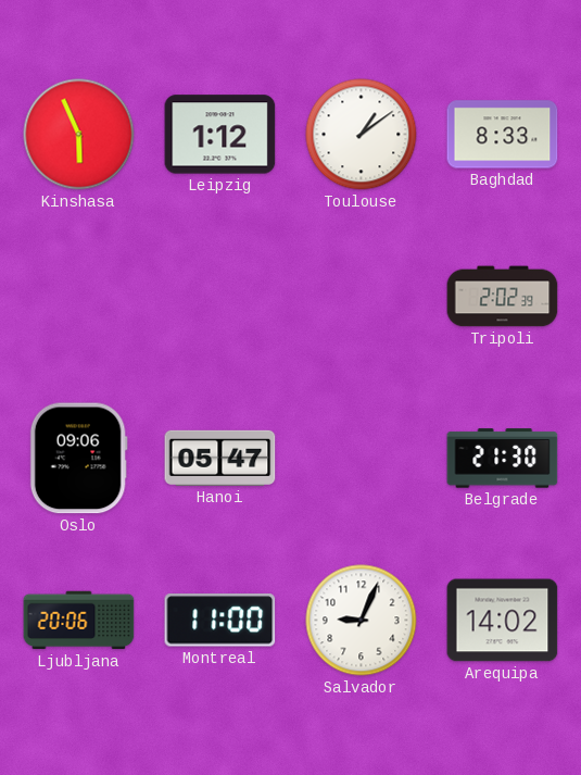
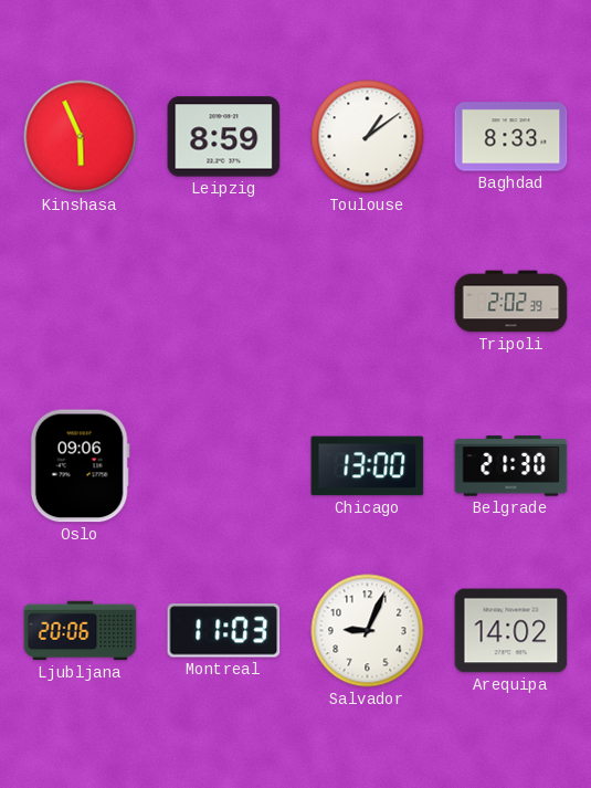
Leipzig: 1:12 -> 8:59
Hanoi: 05:47 -> none
Chicago: none -> 13:00
Montreal: 11:00 -> 11:03
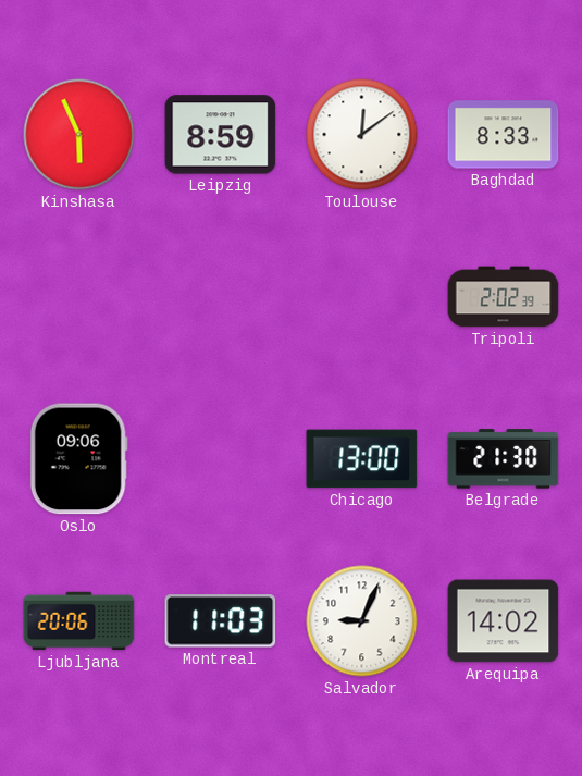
Toulouse: 1:09 -> 12:09
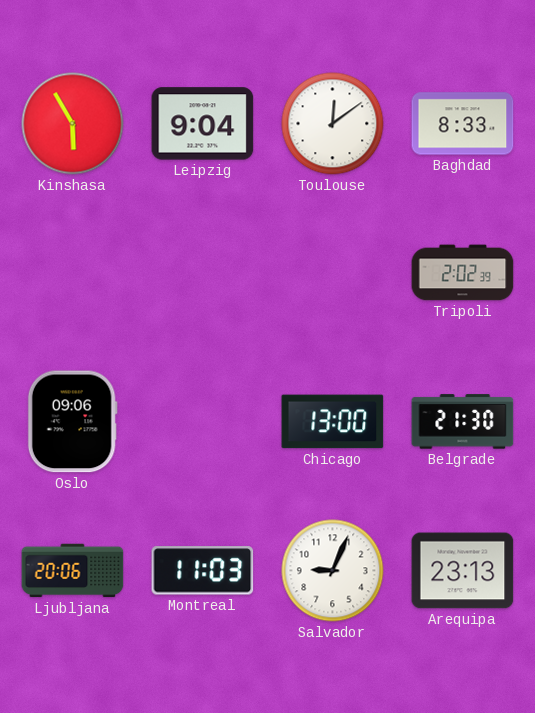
Kinshasa: 5:56 -> 5:55
Leipzig: 8:59 -> 9:04
Arequipa: 14:02 -> 23:13
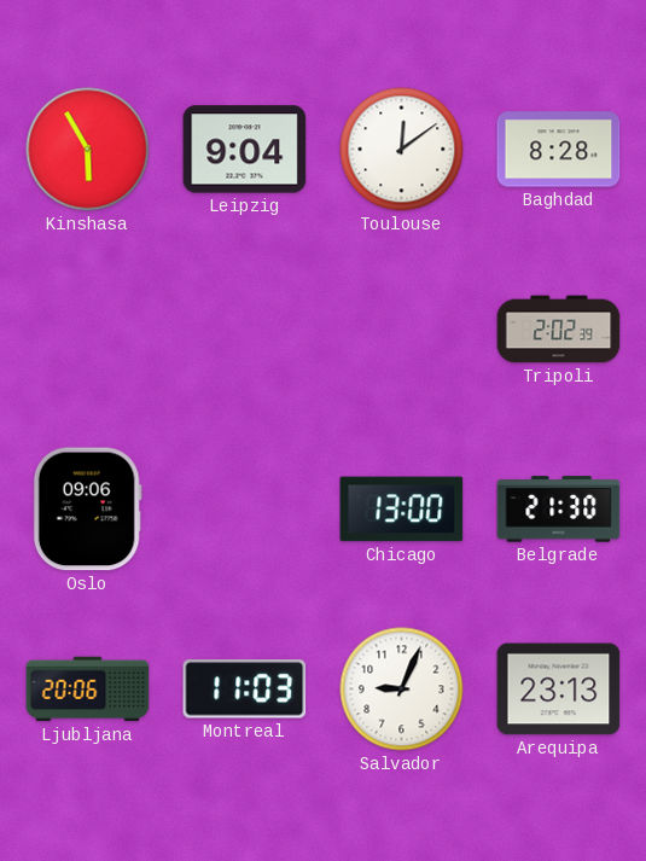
Baghdad: 8:33 -> 8:28
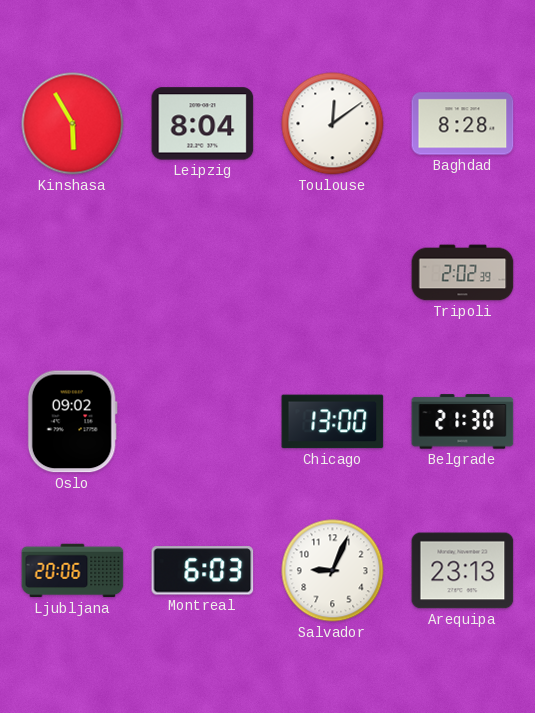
Leipzig: 9:04 -> 8:04
Oslo: 09:06 -> 09:02
Montreal: 11:03 -> 6:03
